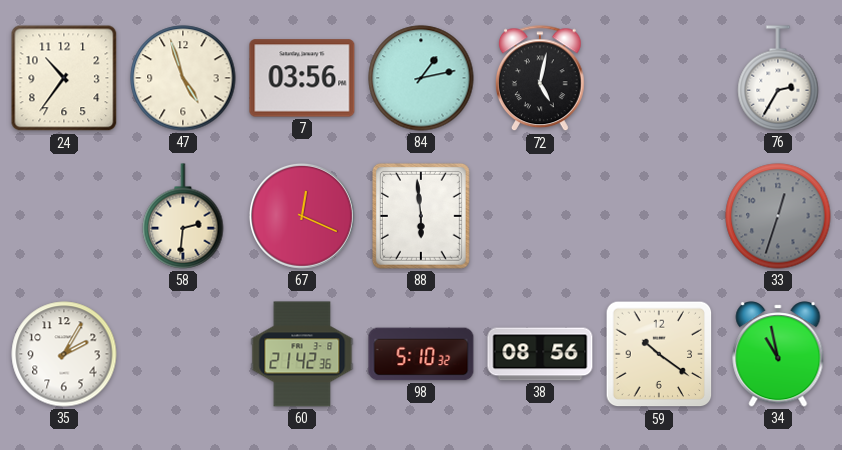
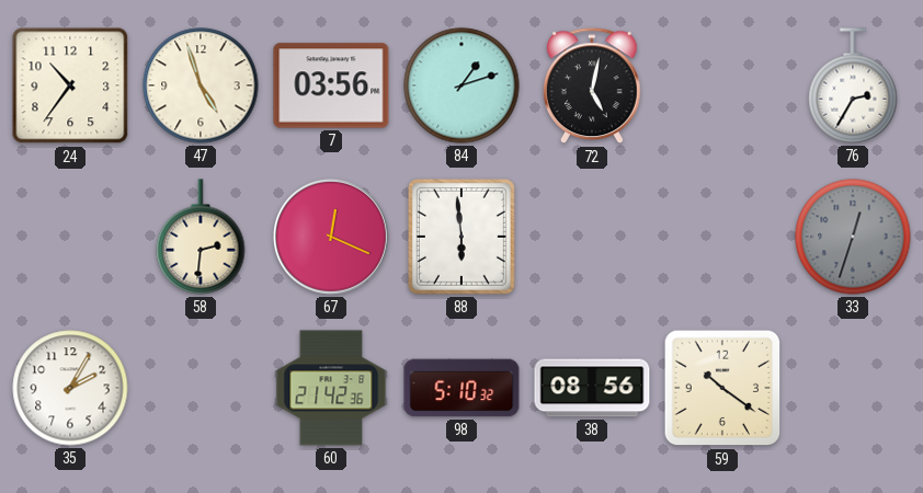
84: 1:13 -> 1:12
34: 10:58 -> none
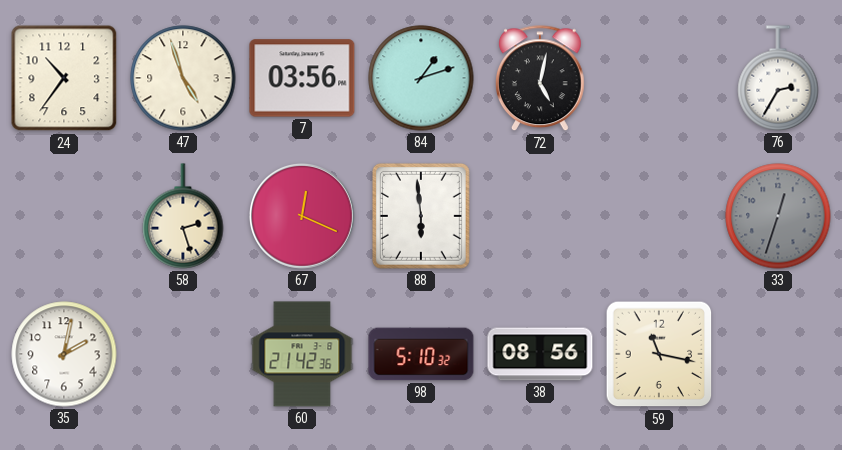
58: 2:31 -> 2:27
35: 2:05 -> 2:02
59: 10:21 -> 11:17
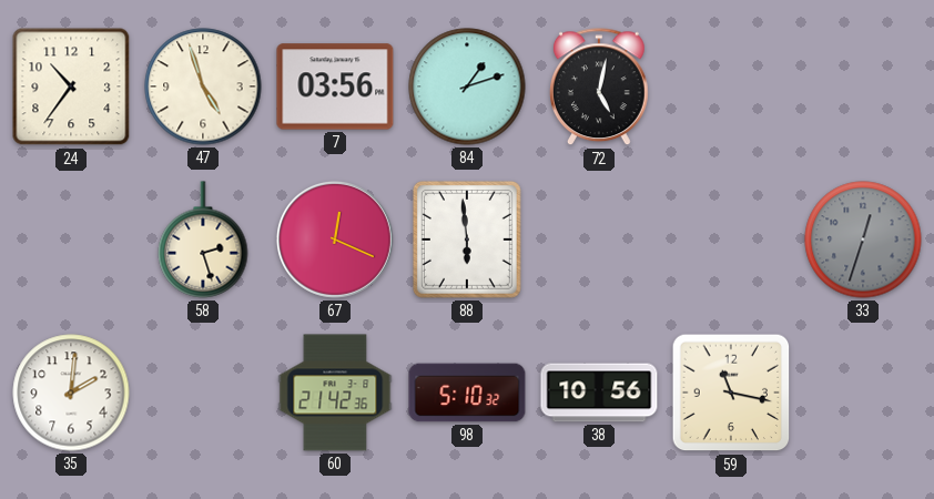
76: 2:35 -> none
35: 2:02 -> 2:01
38: 08:56 -> 10:56
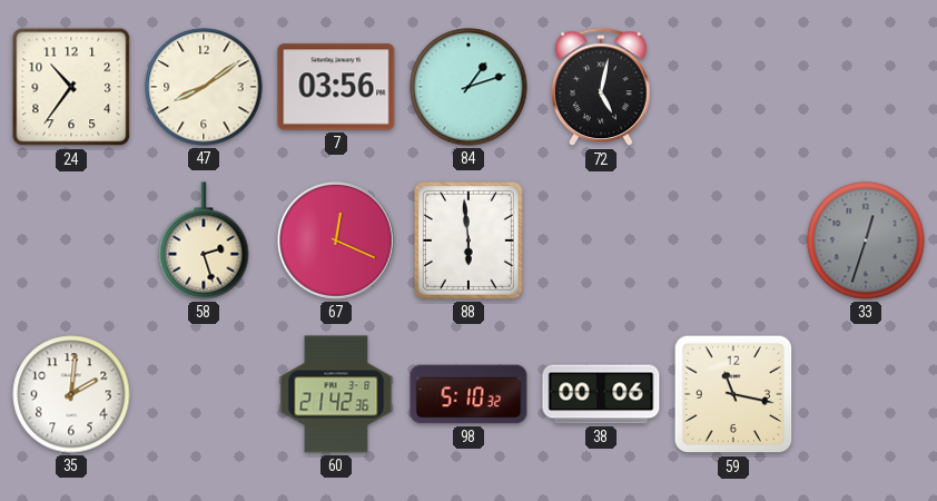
47: 4:57 -> 8:09
38: 10:56 -> 00:06
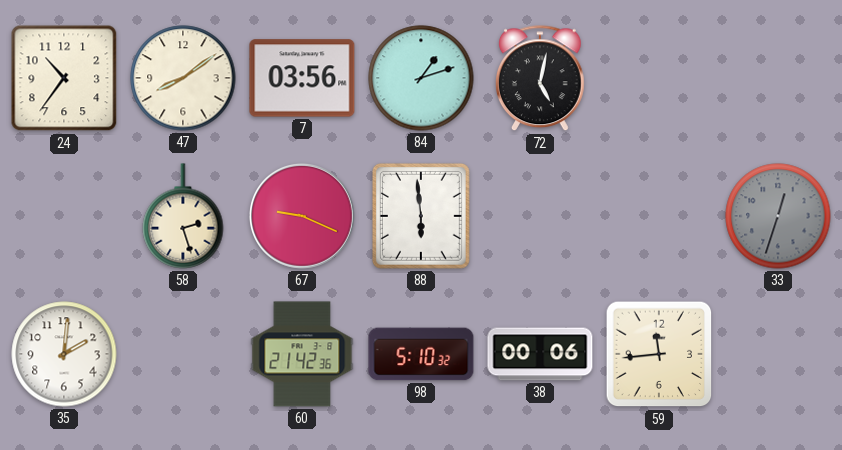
67: 12:19 -> 9:19
59: 11:17 -> 11:44
